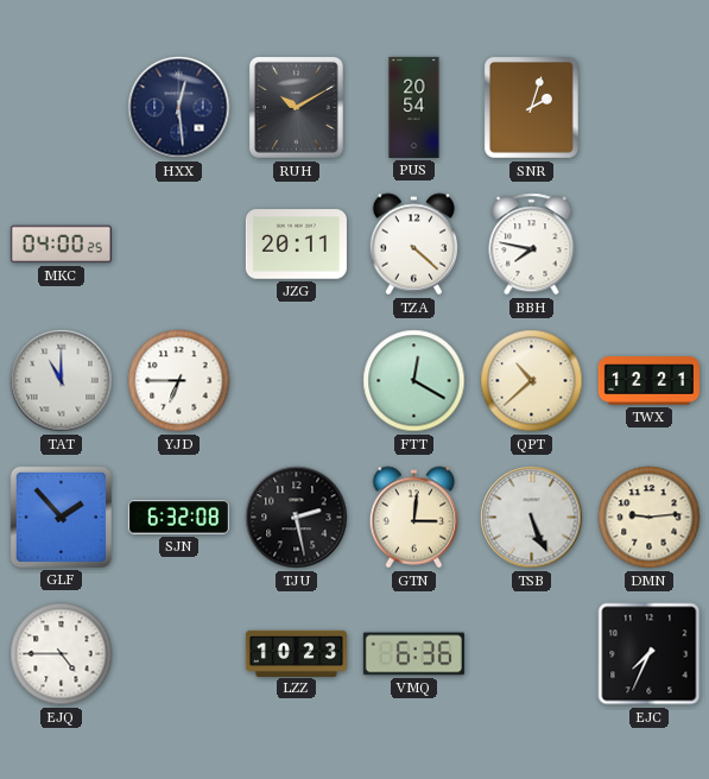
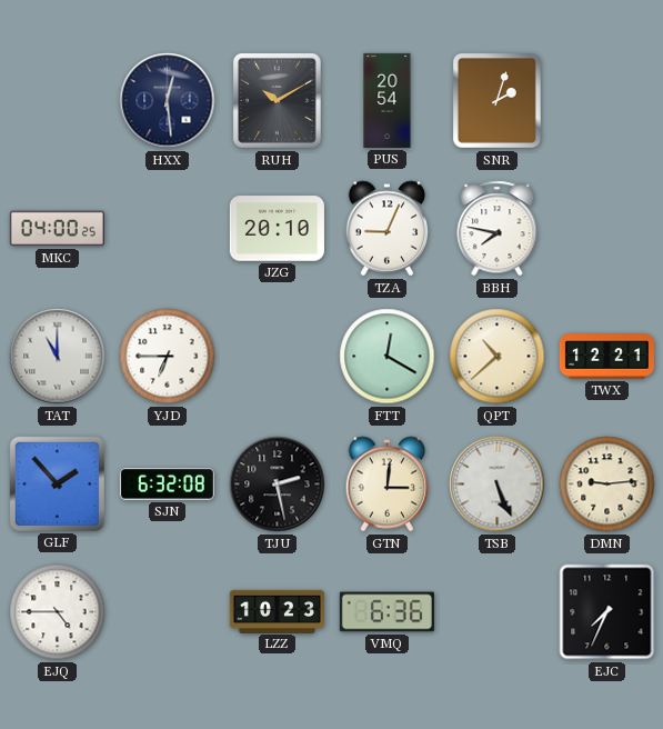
JZG: 20:11 -> 20:10
TZA: 4:22 -> 9:04
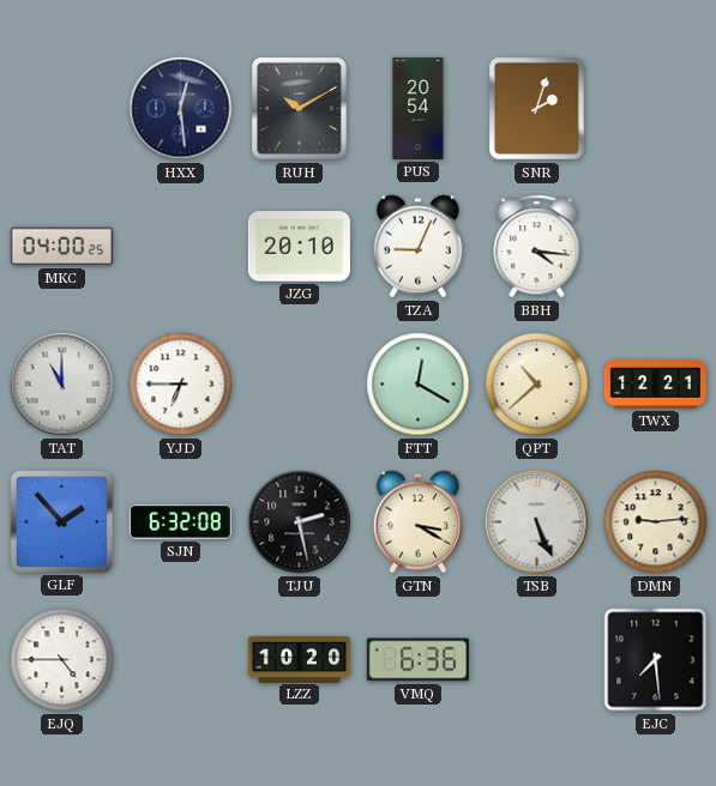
BBH: 7:47 -> 4:16
GTN: 3:01 -> 3:20
LZZ: 10:23 -> 10:20
EJC: 7:34 -> 7:29
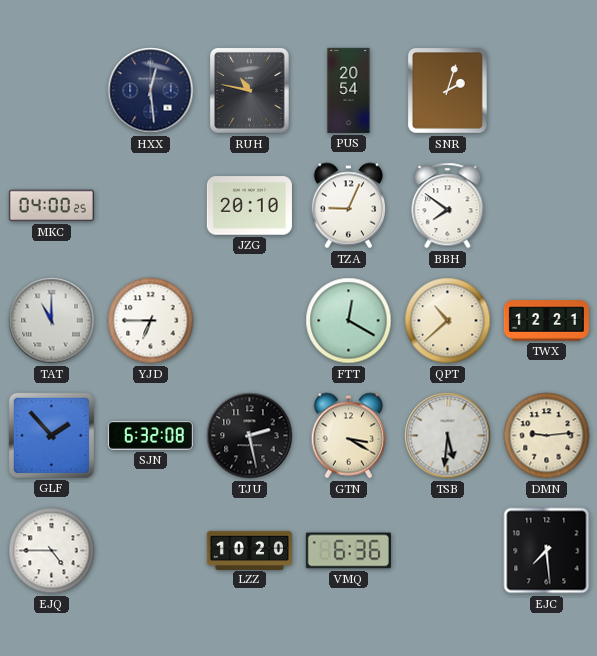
RUH: 10:10 -> 10:47
BBH: 4:16 -> 7:51
TSB: 5:26 -> 5:31
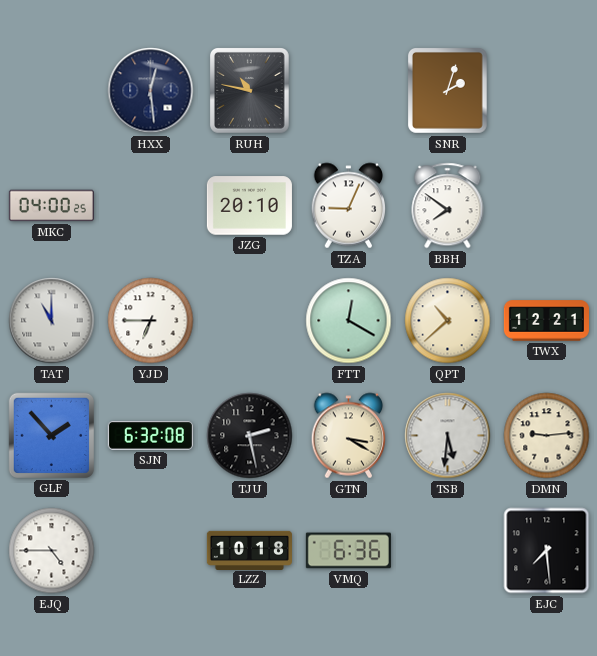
PUS: 20:54 -> none
LZZ: 10:20 -> 10:18
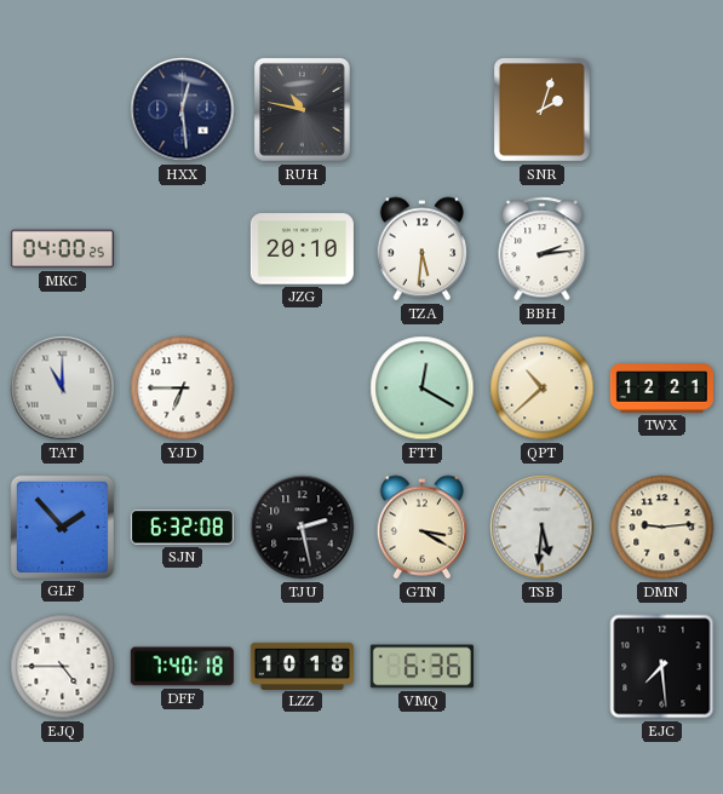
TZA: 9:04 -> 5:31
BBH: 7:51 -> 2:14
DFF: none -> 7:40
